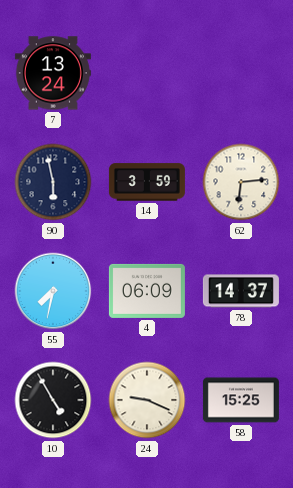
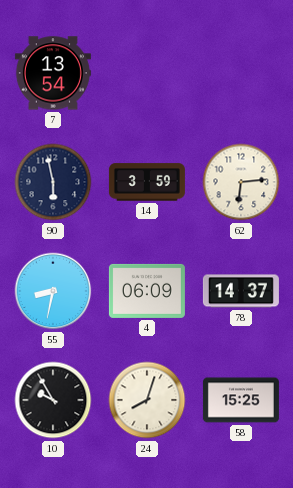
7: 13:24 -> 13:54
55: 7:32 -> 8:32
10: 4:55 -> 9:55
24: 9:19 -> 8:03
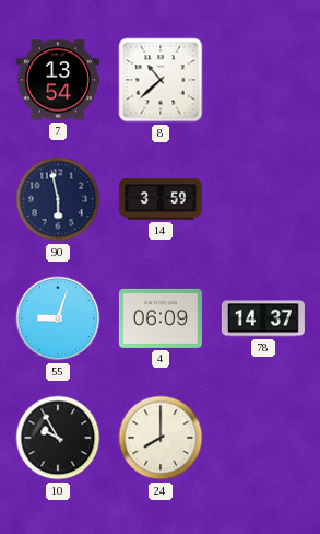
8: none -> 10:38
62: 6:14 -> none
55: 8:32 -> 9:03
24: 8:03 -> 8:00
58: 15:25 -> none
